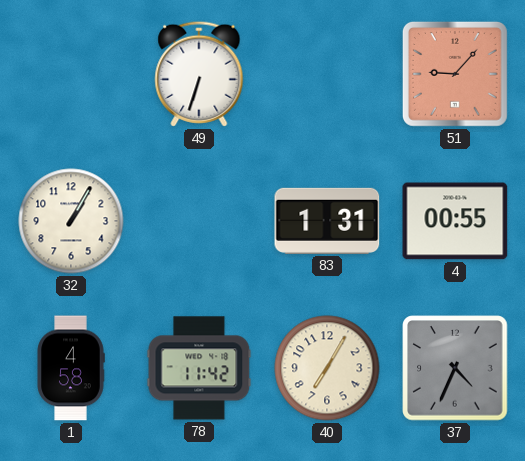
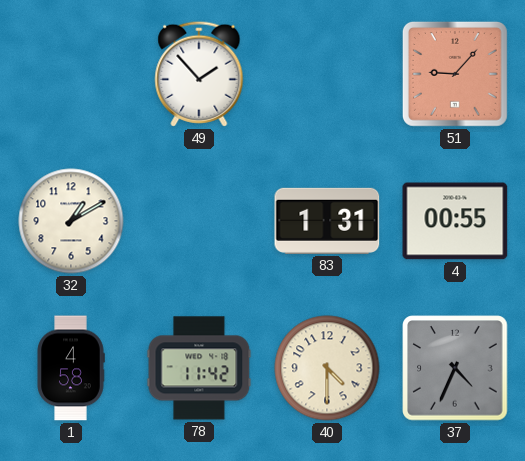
49: 6:33 -> 1:53
32: 1:05 -> 1:10
40: 7:05 -> 4:30
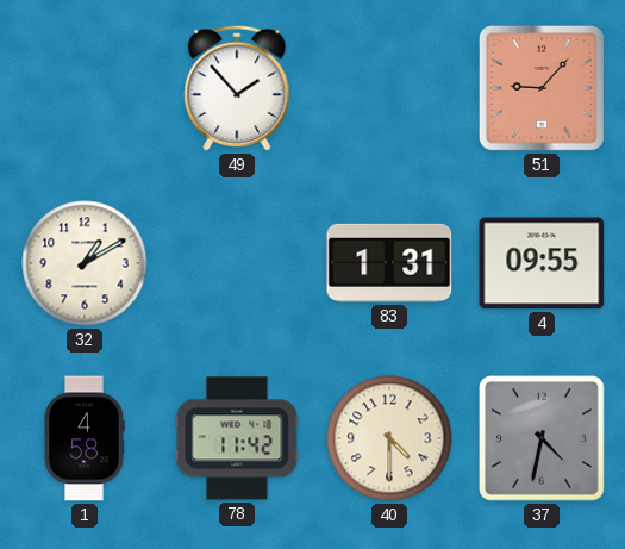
4: 00:55 -> 09:55
37: 4:34 -> 4:32
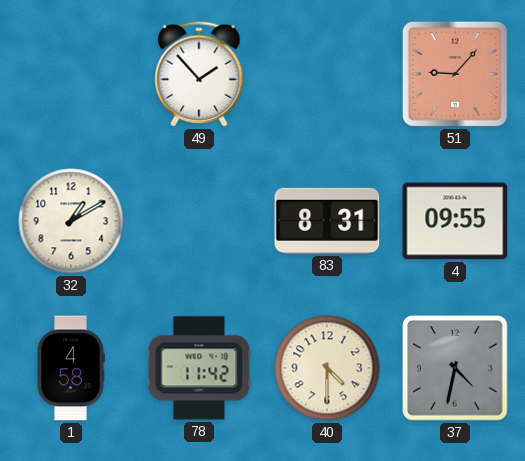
83: 1:31 -> 8:31
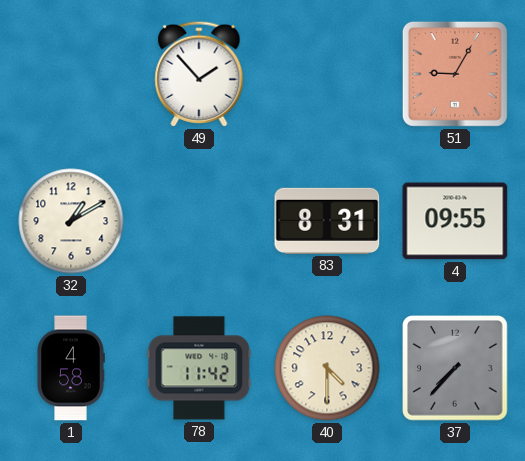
51: 9:07 -> 9:05
37: 4:32 -> 7:37
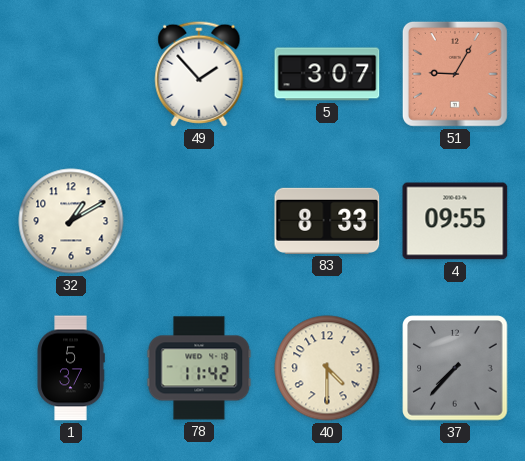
5: none -> 3:07
83: 8:31 -> 8:33
1: 4:58 -> 5:37
